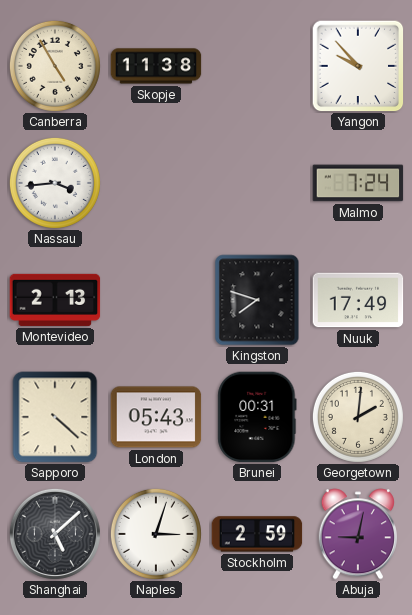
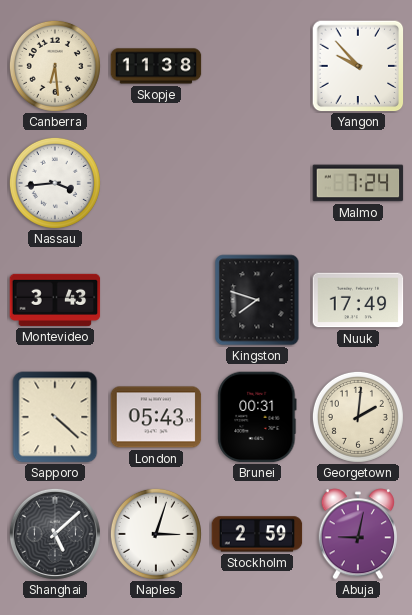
Canberra: 4:55 -> 6:29
Montevideo: 2:13 -> 3:43
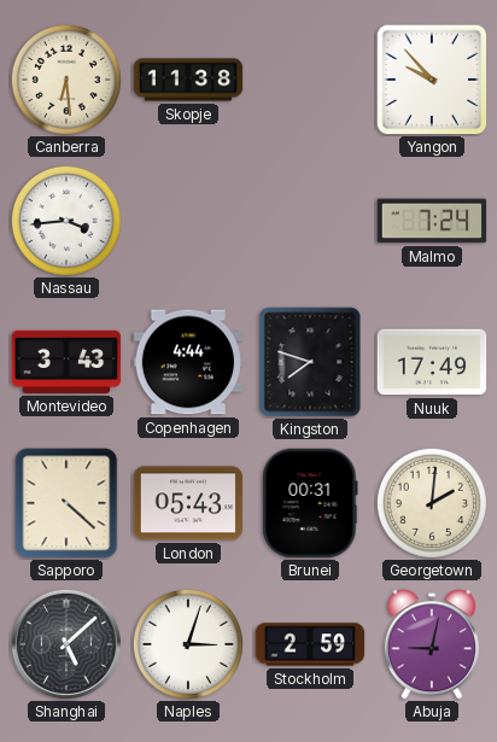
Copenhagen: none -> 4:44
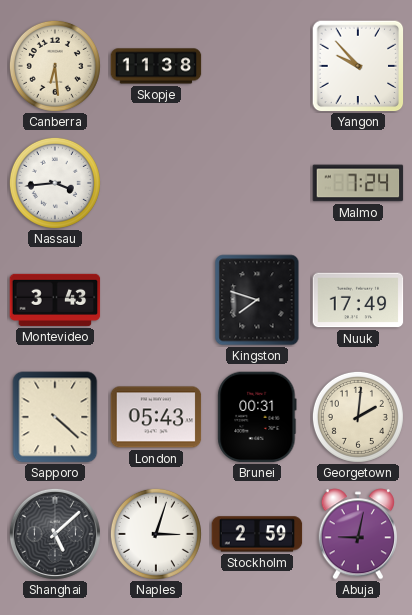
Copenhagen: 4:44 -> none
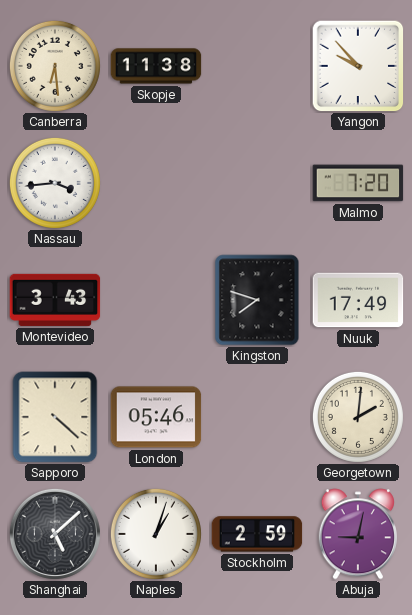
Malmo: 7:24 -> 7:20
London: 05:43 -> 05:46
Brunei: 00:31 -> none
Naples: 3:03 -> 1:03
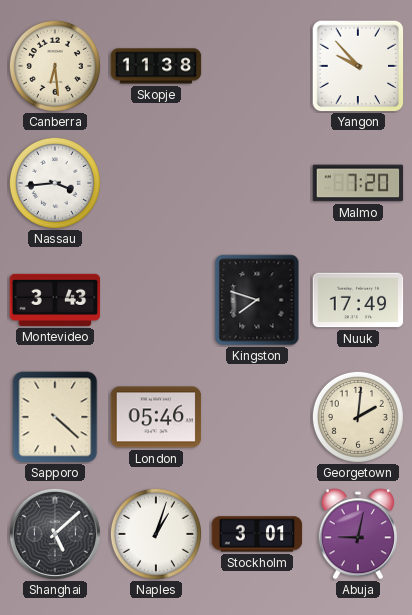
Stockholm: 2:59 -> 3:01
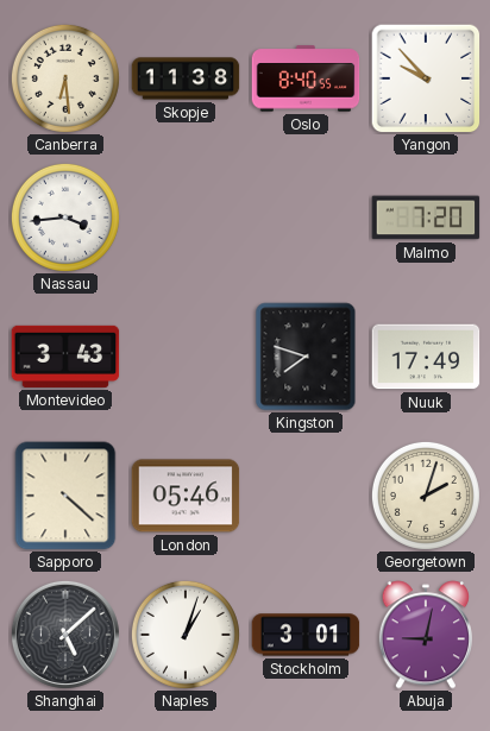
Oslo: none -> 8:40
Georgetown: 2:01 -> 2:03
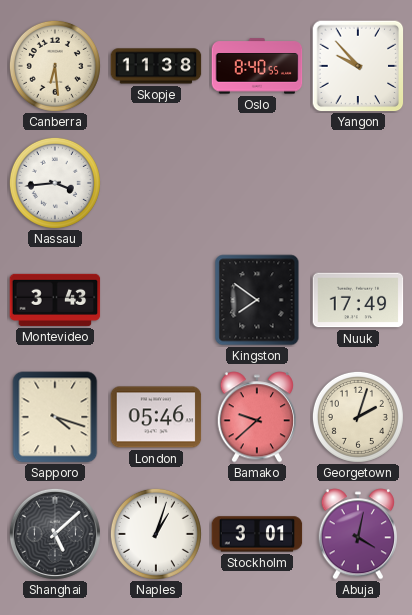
Malmo: 7:20 -> none
Kingston: 7:48 -> 7:51
Sapporo: 4:22 -> 4:18
Bamako: none -> 9:38
Abuja: 9:02 -> 4:02
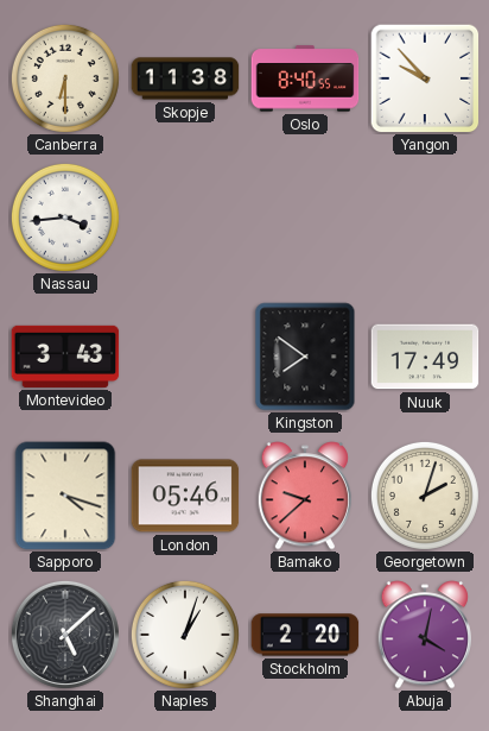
Canberra: 6:29 -> 6:30
Stockholm: 3:01 -> 2:20
